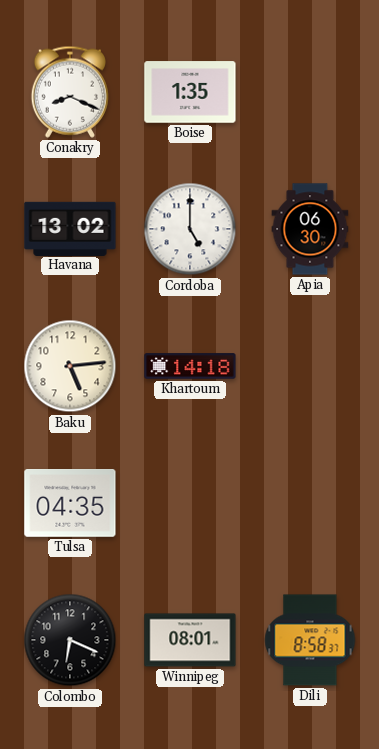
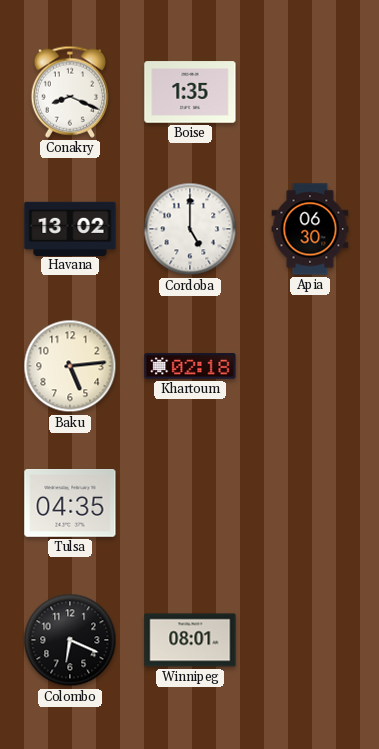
Khartoum: 14:18 -> 02:18
Dili: 8:58 -> none
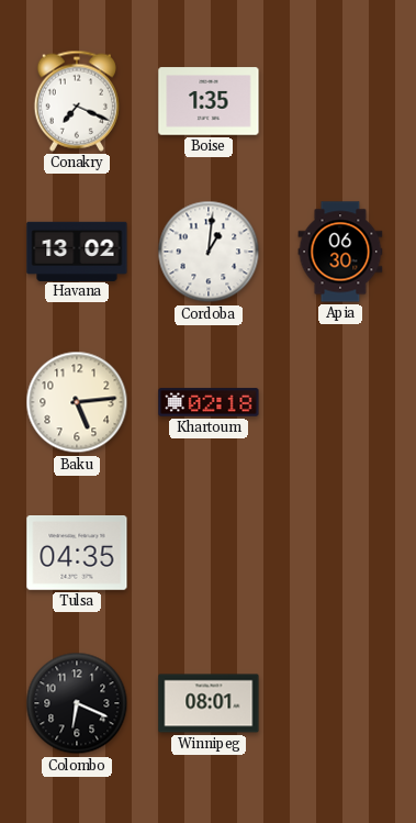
Conakry: 8:19 -> 7:19
Cordoba: 5:00 -> 1:01
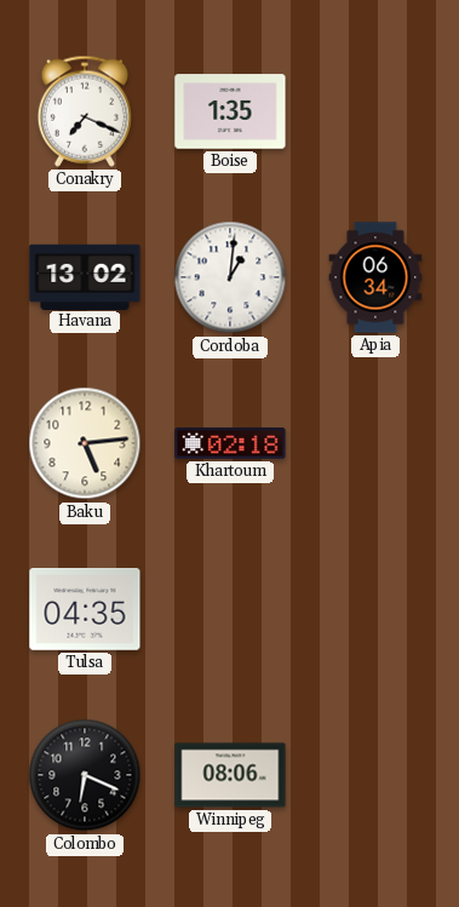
Apia: 06:30 -> 06:34
Winnipeg: 08:01 -> 08:06
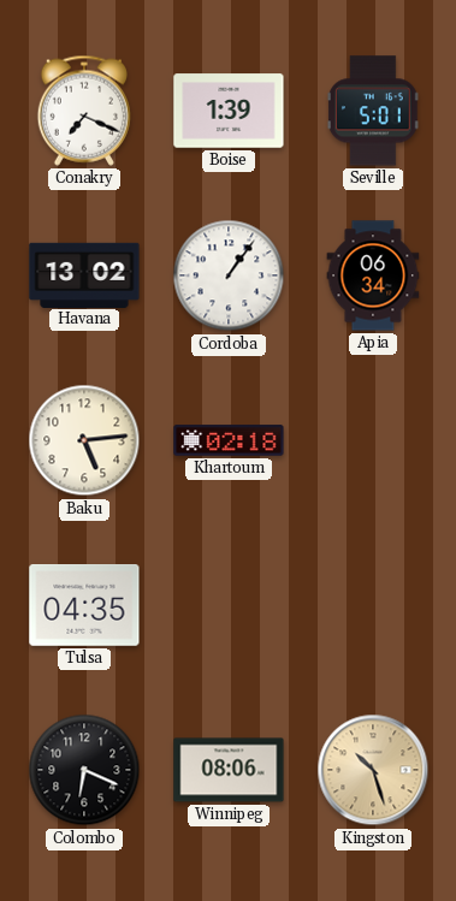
Boise: 1:35 -> 1:39
Seville: none -> 5:01
Cordoba: 1:01 -> 1:06
Kingston: none -> 10:27
